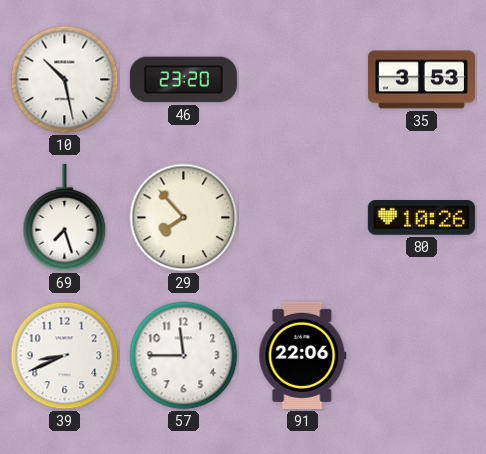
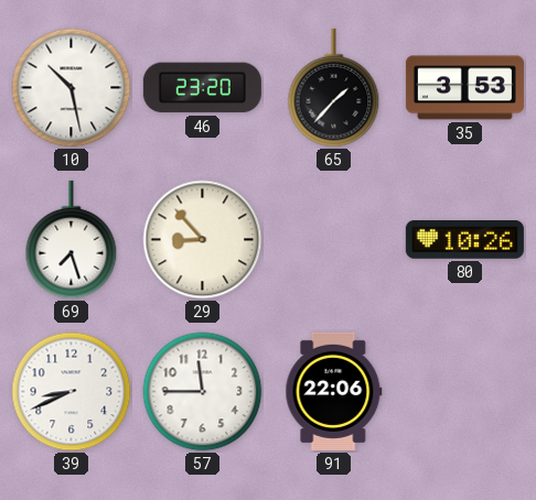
65: none -> 1:37
29: 7:53 -> 8:53
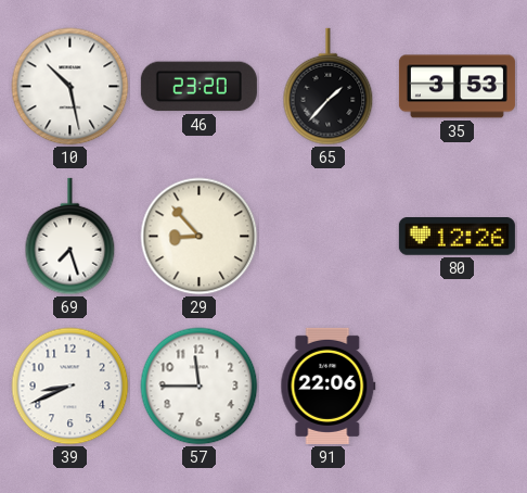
80: 10:26 -> 12:26
